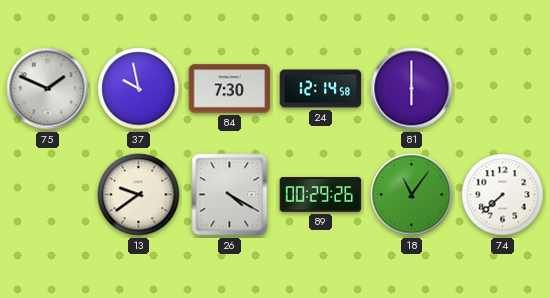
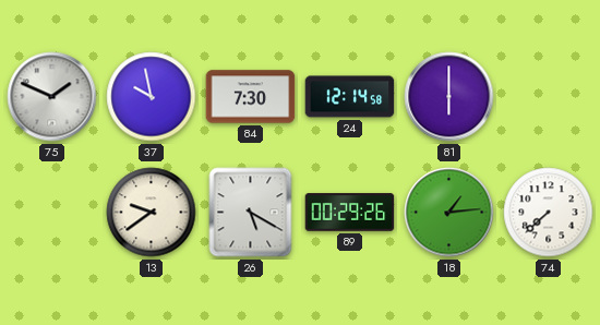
26: 4:20 -> 5:20
18: 11:06 -> 1:14
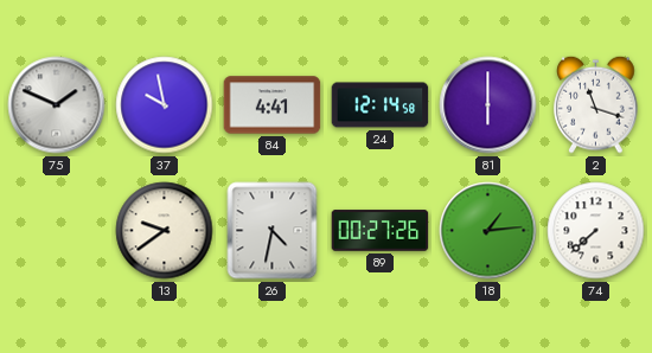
84: 7:30 -> 4:41
2: none -> 11:18
26: 5:20 -> 4:32
89: 00:29 -> 00:27
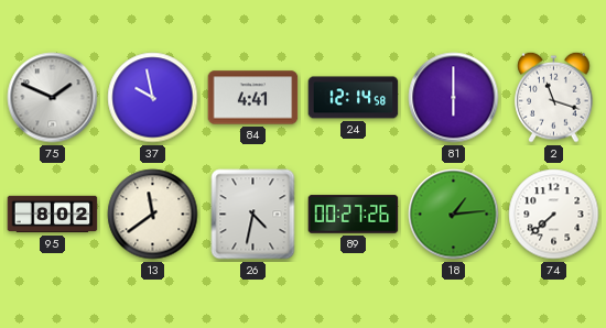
95: none -> 8:02
13: 9:39 -> 11:39
